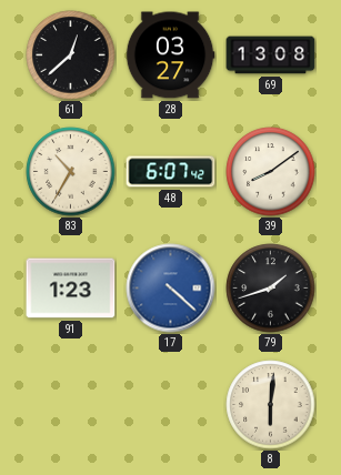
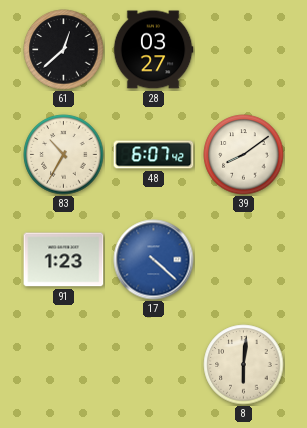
69: 13:08 -> none
79: 1:42 -> none
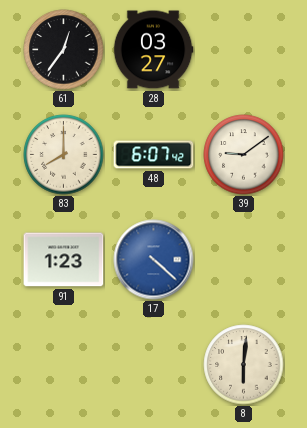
61: 12:38 -> 12:36
83: 10:35 -> 8:00
39: 8:09 -> 9:09
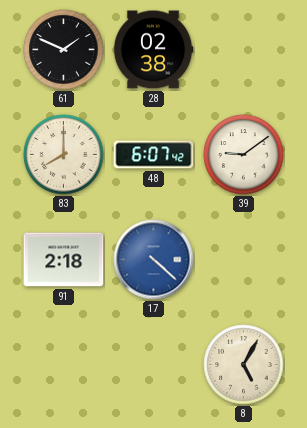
61: 12:36 -> 1:49
28: 03:27 -> 02:38
91: 1:23 -> 2:18
8: 6:01 -> 5:05
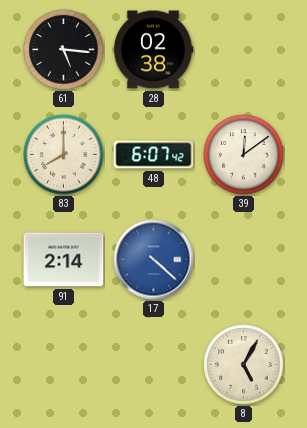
61: 1:49 -> 5:16
39: 9:09 -> 12:09
91: 2:18 -> 2:14
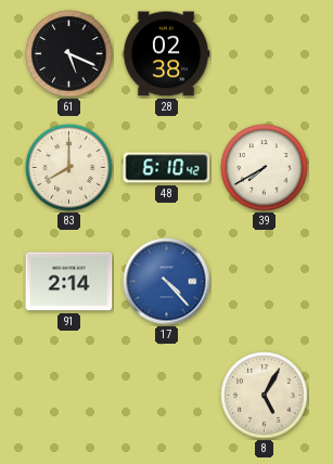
61: 5:16 -> 5:19
48: 6:07 -> 6:10
39: 12:09 -> 7:40
17: 4:22 -> 4:23
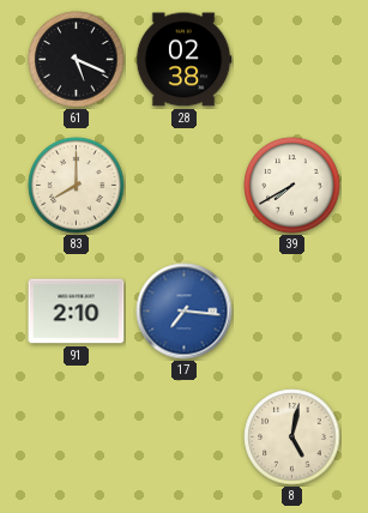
48: 6:10 -> none
91: 2:14 -> 2:10
17: 4:23 -> 7:16
8: 5:05 -> 5:02
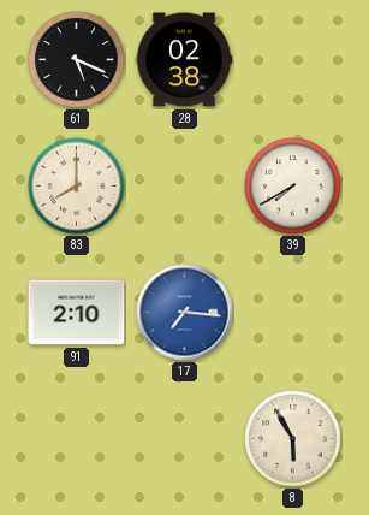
8: 5:02 -> 5:55
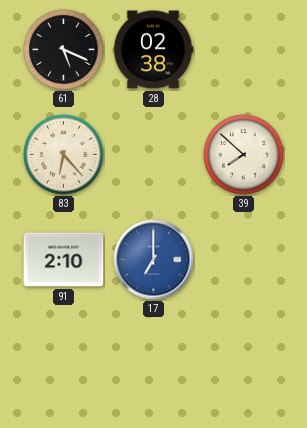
83: 8:00 -> 6:23
39: 7:40 -> 7:52
17: 7:16 -> 7:00
8: 5:55 -> none
